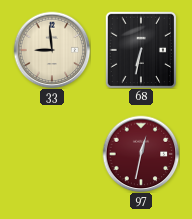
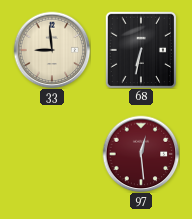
97: 12:32 -> 12:29
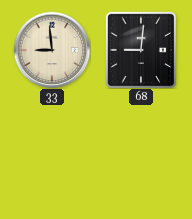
68: 6:32 -> 9:01
97: 12:29 -> none
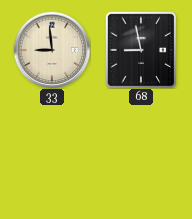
68: 9:01 -> 8:58
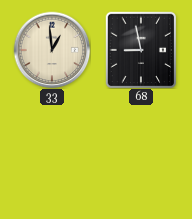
33: 8:59 -> 12:59
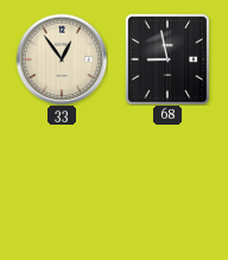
33: 12:59 -> 12:54
